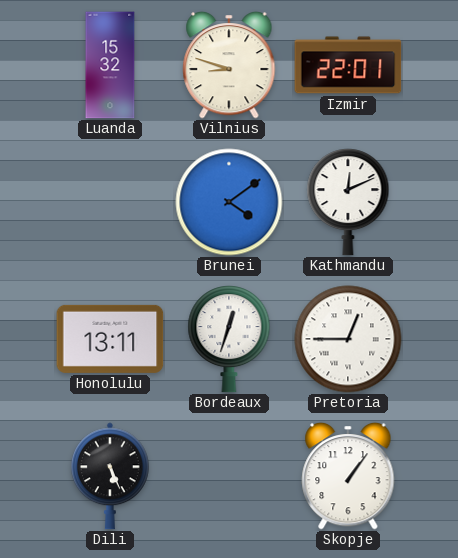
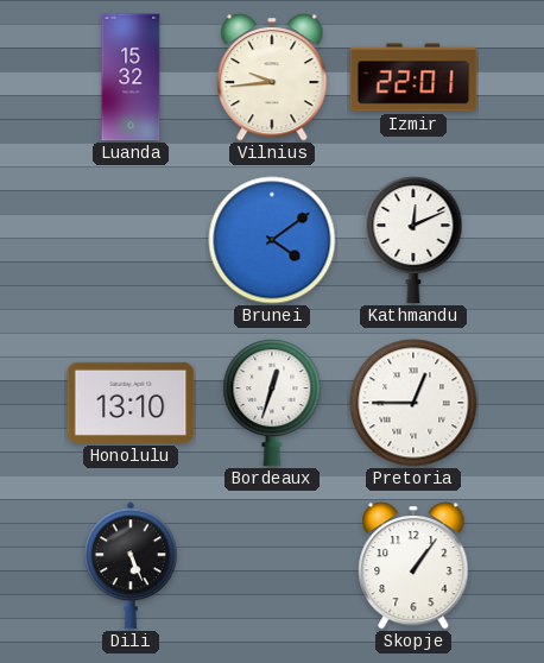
Vilnius: 8:48 -> 9:44
Honolulu: 13:11 -> 13:10
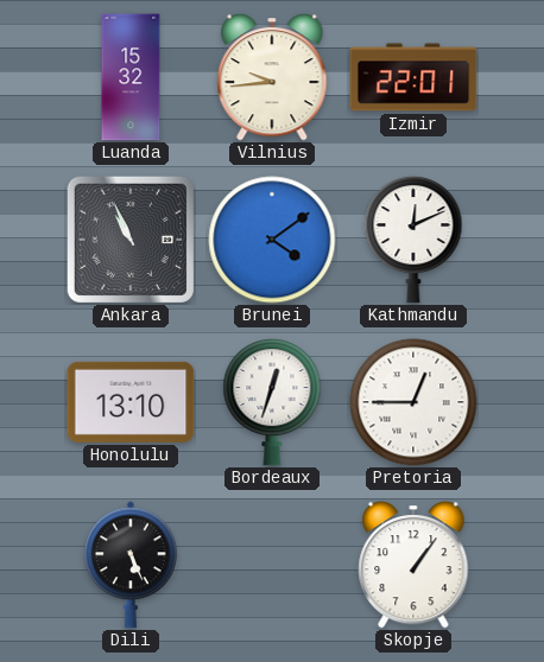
Ankara: none -> 10:56
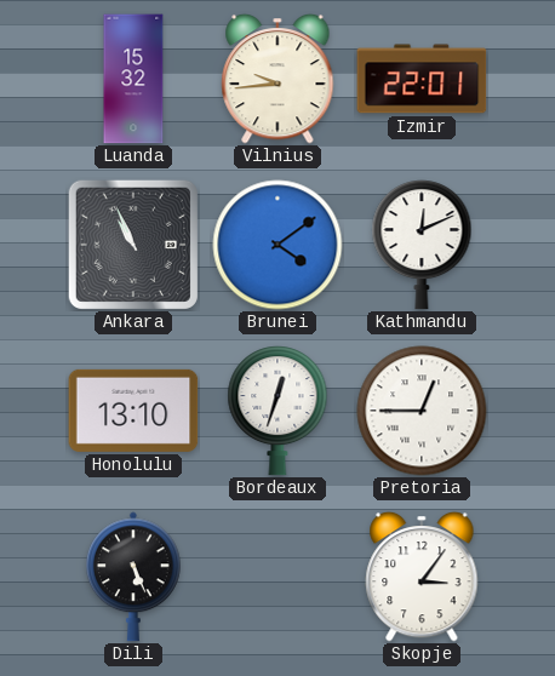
Skopje: 1:06 -> 3:06
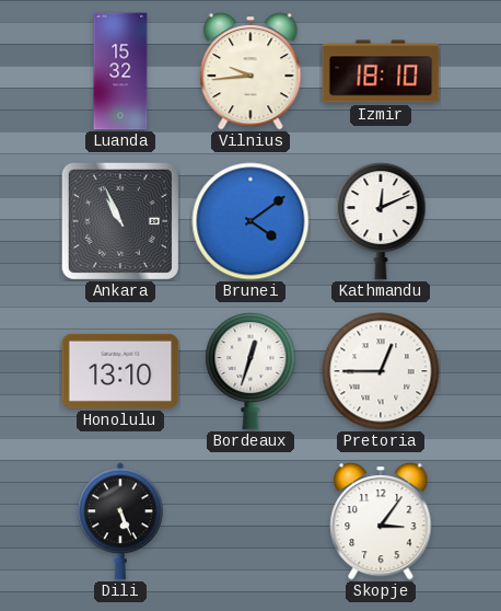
Izmir: 22:01 -> 18:10
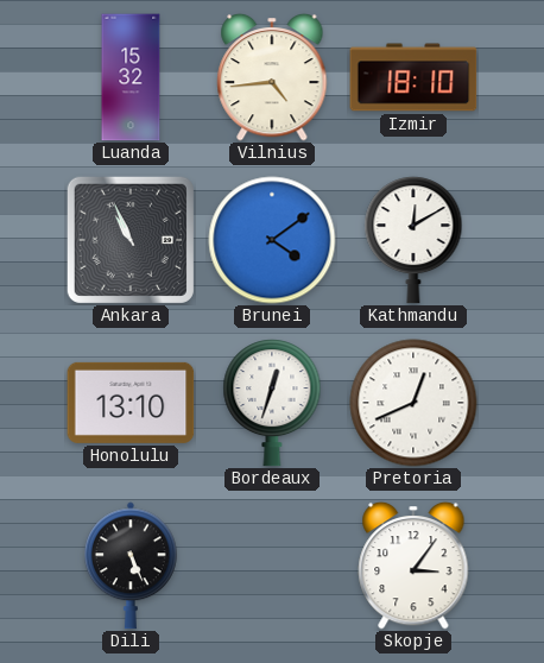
Vilnius: 9:44 -> 4:44
Kathmandu: 12:11 -> 12:10
Pretoria: 12:45 -> 12:41
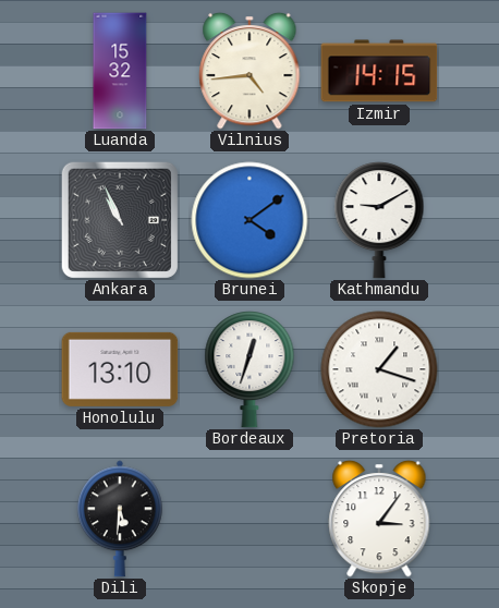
Izmir: 18:10 -> 14:15
Kathmandu: 12:10 -> 9:10
Pretoria: 12:41 -> 1:18
Dili: 5:26 -> 5:31
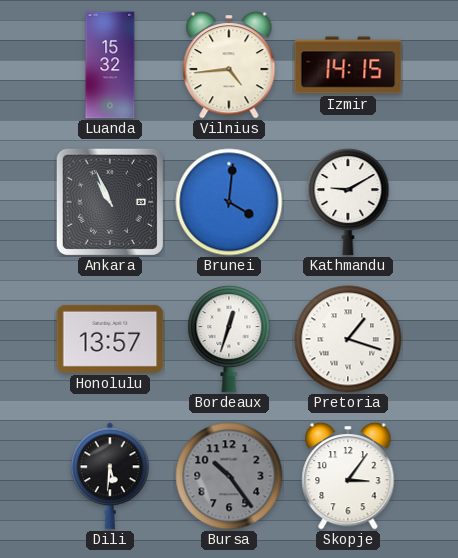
Brunei: 4:09 -> 4:01
Honolulu: 13:10 -> 13:57
Bursa: none -> 10:24
